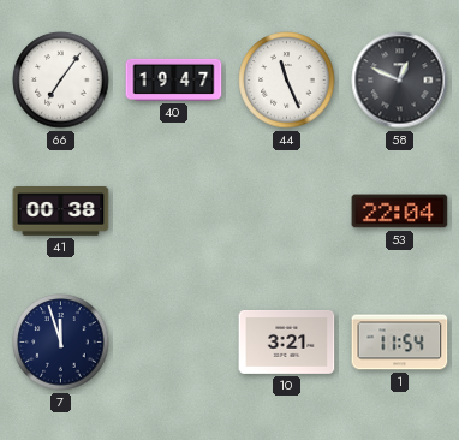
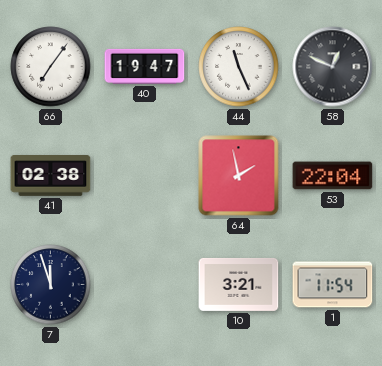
41: 00:38 -> 02:38
64: none -> 1:58
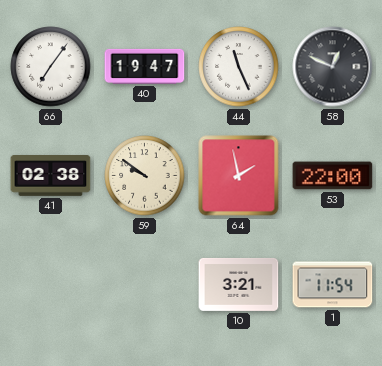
59: none -> 9:51
53: 22:04 -> 22:00
7: 11:57 -> none
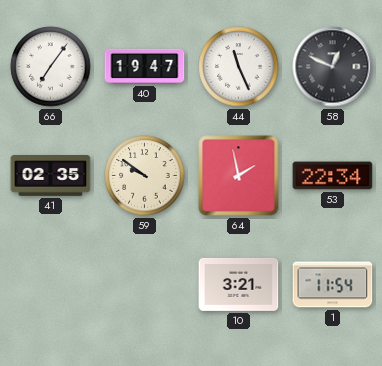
41: 02:38 -> 02:35
53: 22:00 -> 22:34
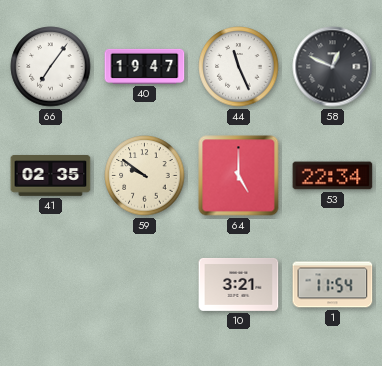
64: 1:58 -> 5:00
